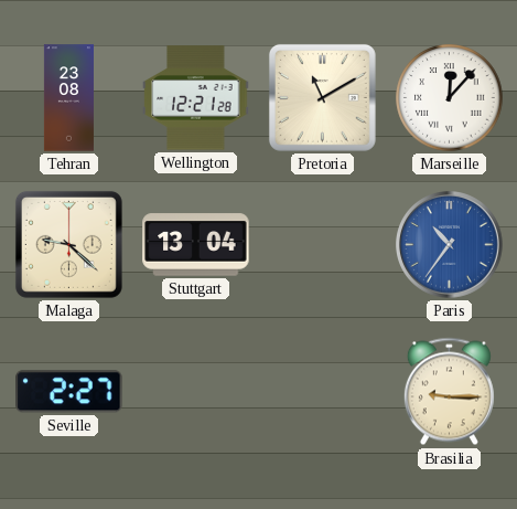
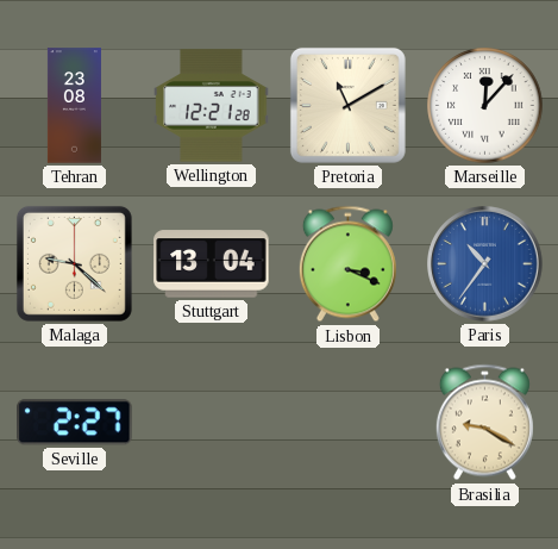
Lisbon: none -> 3:19
Brasilia: 9:15 -> 9:20
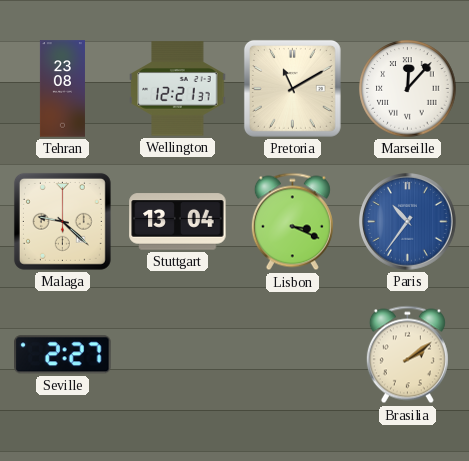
Wellington: 12:21:28 -> 12:21:37
Brasilia: 9:20 -> 2:09
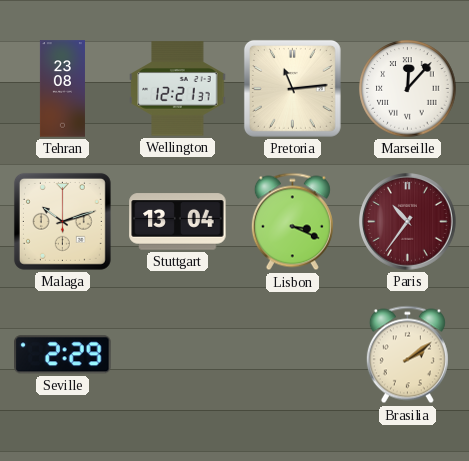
Pretoria: 11:10 -> 11:14
Malaga: 9:22 -> 10:12
Paris dial: blue -> burgundy
Seville: 2:27 -> 2:29
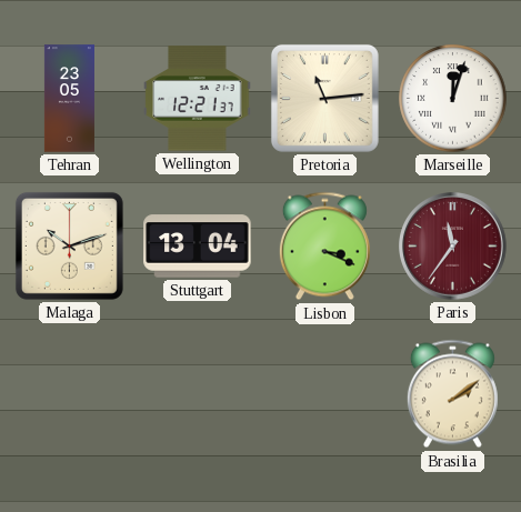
Tehran: 23:08 -> 23:05
Marseille: 12:07 -> 12:03
Paris: 10:36 -> 11:36
Seville: 2:29 -> none
